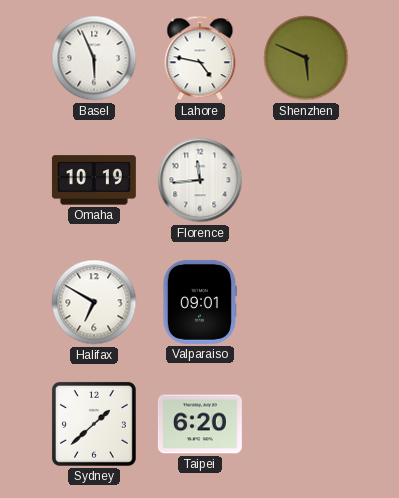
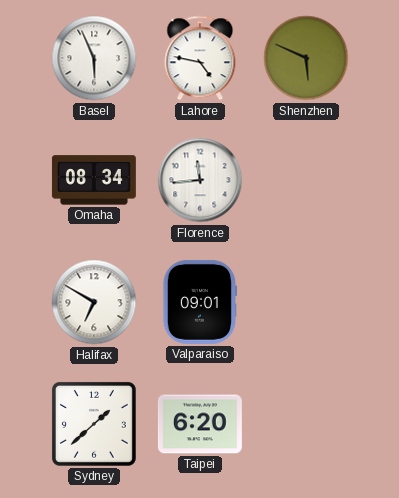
Omaha: 10:19 -> 08:34
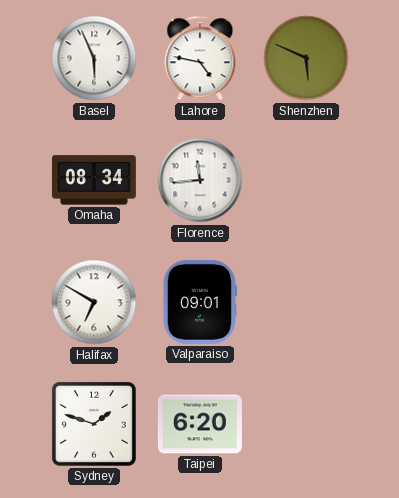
Sydney: 1:38 -> 1:48
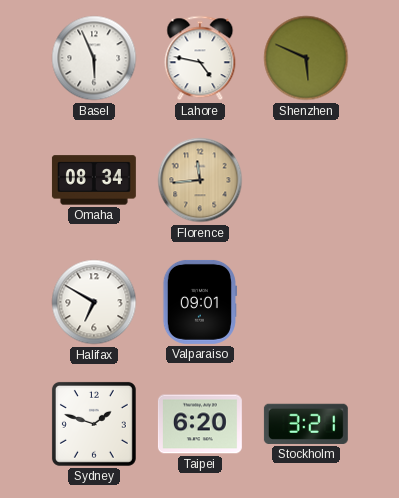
Florence dial: white -> champagne
Stockholm: none -> 3:21
